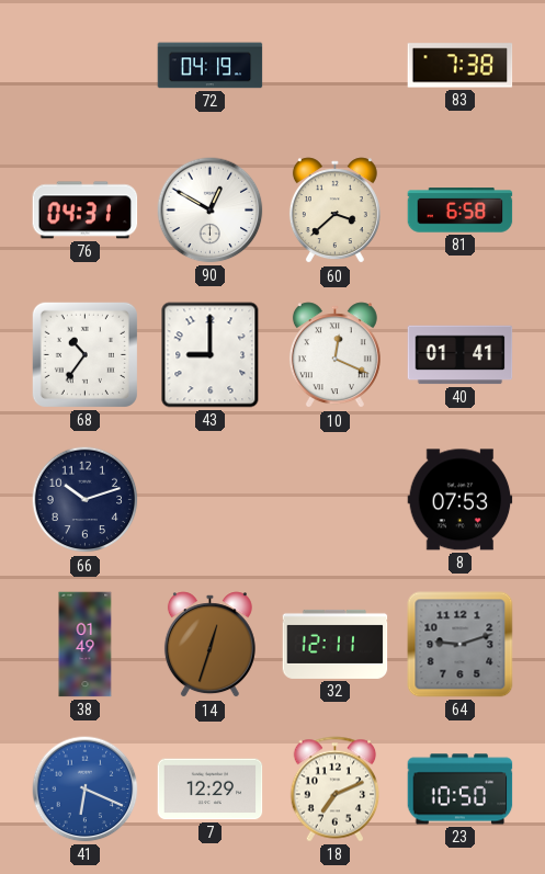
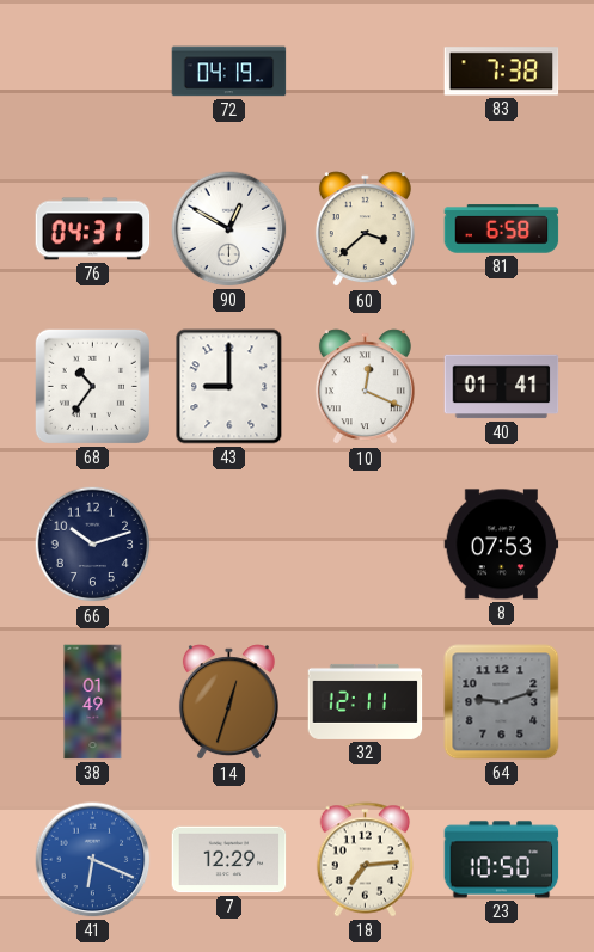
18: 7:11 -> 7:14
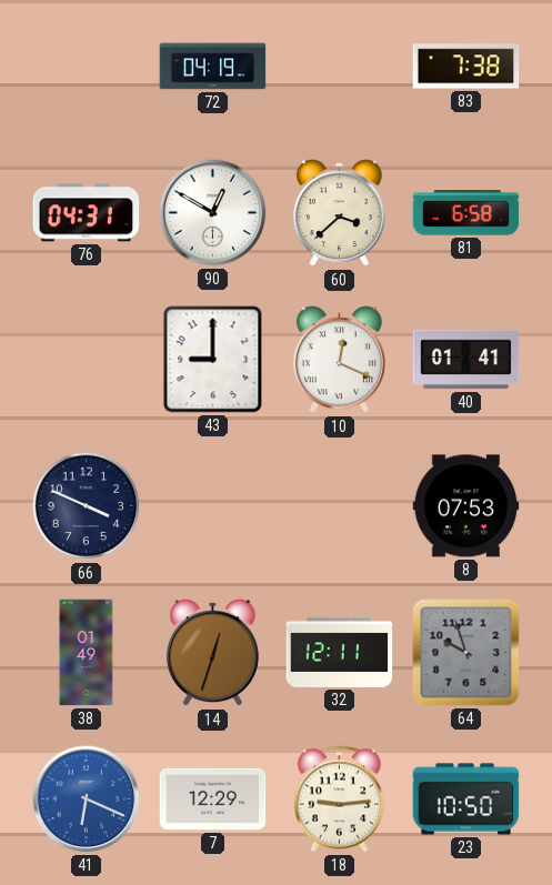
68: 10:36 -> none
66: 10:12 -> 3:49
64: 9:12 -> 9:57
18: 7:14 -> 9:14
